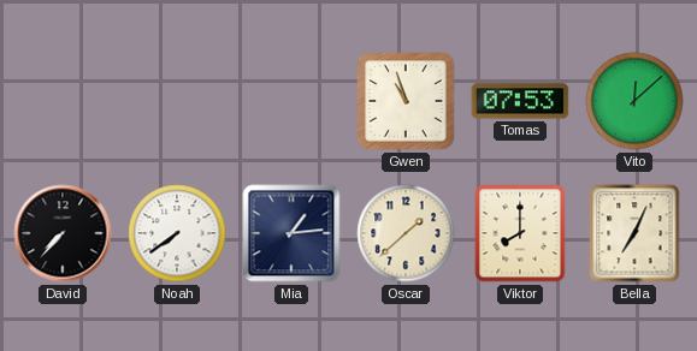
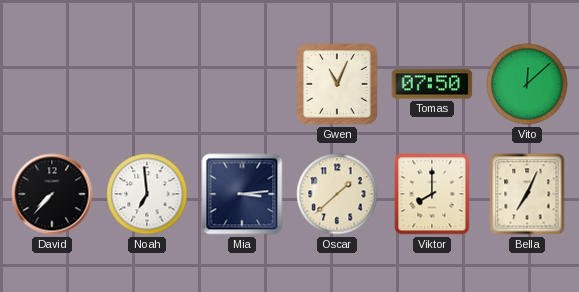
Gwen: 10:57 -> 11:04
Tomas: 07:53 -> 07:50
Noah: 7:39 -> 6:59
Mia: 1:14 -> 3:14
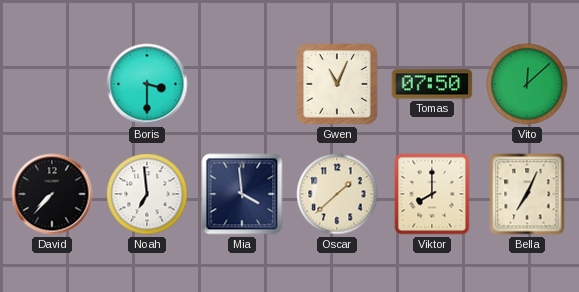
Boris: none -> 3:30
Mia: 3:14 -> 3:59
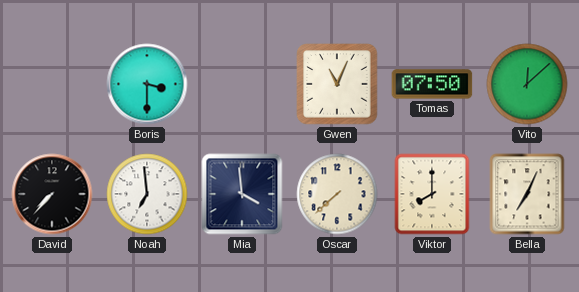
Oscar: 1:38 -> 7:38
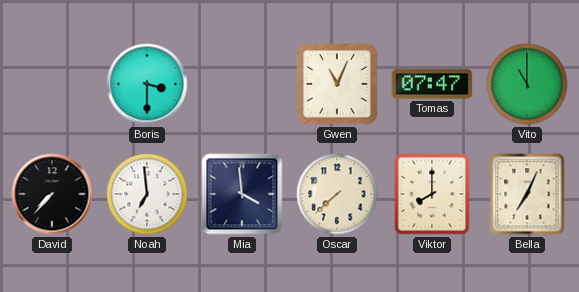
Tomas: 07:50 -> 07:47
Vito: 12:08 -> 11:00
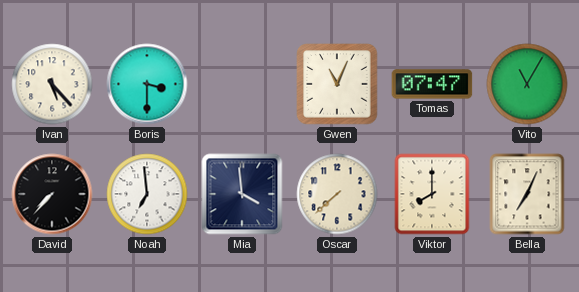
Ivan: none -> 5:23
Vito: 11:00 -> 11:05
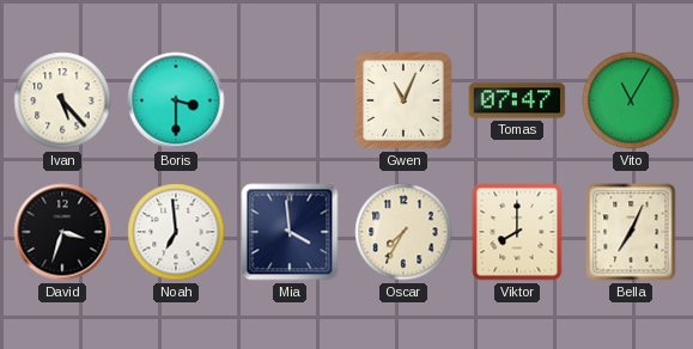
David: 7:37 -> 3:33
Oscar: 7:38 -> 7:35
